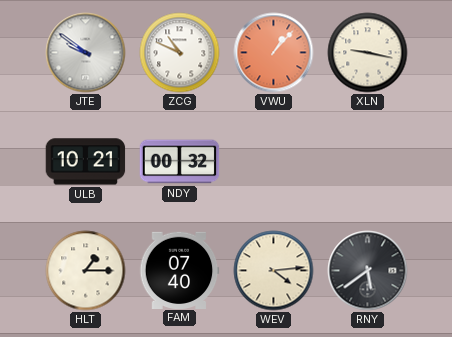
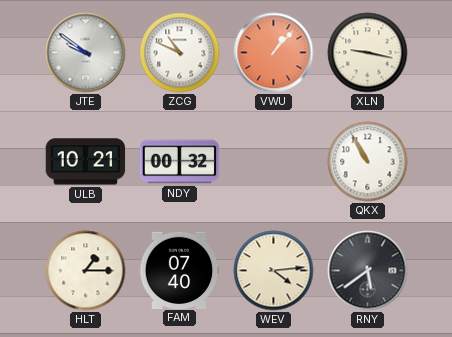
QKX: none -> 10:55
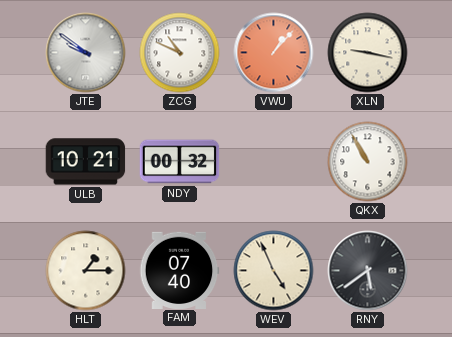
WEV: 4:14 -> 4:56
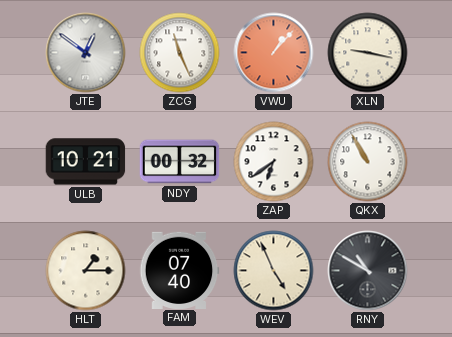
JTE: 9:51 -> 12:51
ZCG: 10:49 -> 11:26
ZAP: none -> 6:39
RNY: 5:39 -> 10:50
